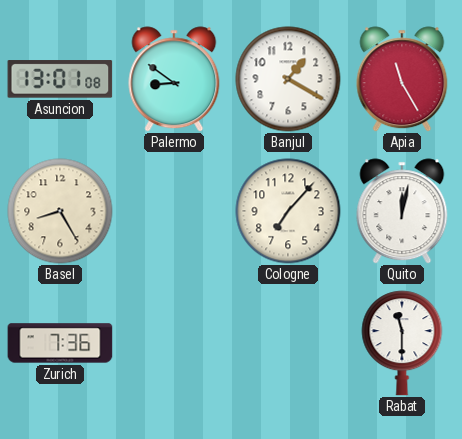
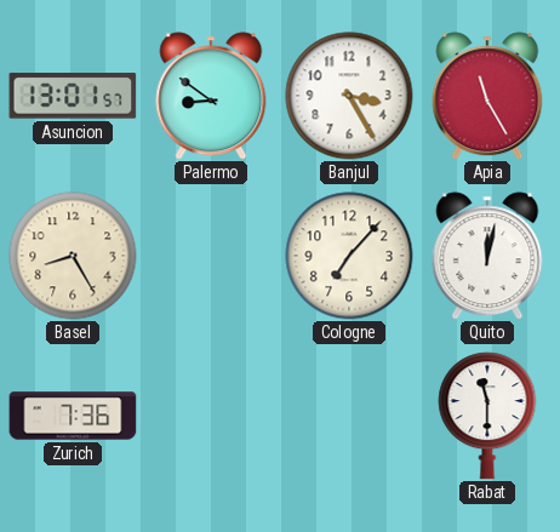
Asuncion: 13:01:08 -> 13:01:57
Banjul: 1:20 -> 3:25
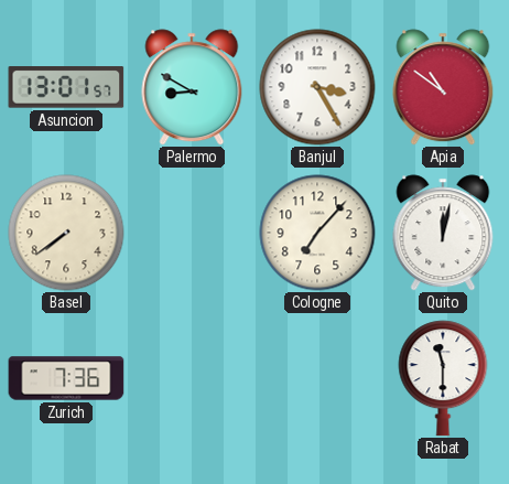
Palermo: 8:51 -> 8:50
Apia: 11:25 -> 10:51
Basel: 8:25 -> 7:39
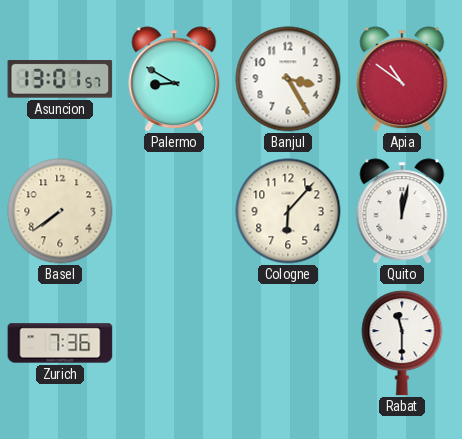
Cologne: 7:07 -> 6:07
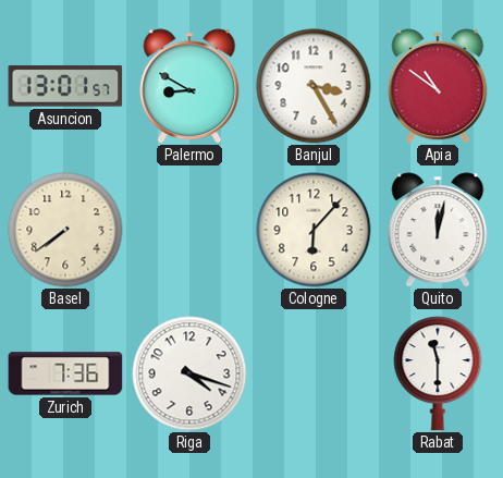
Riga: none -> 4:18
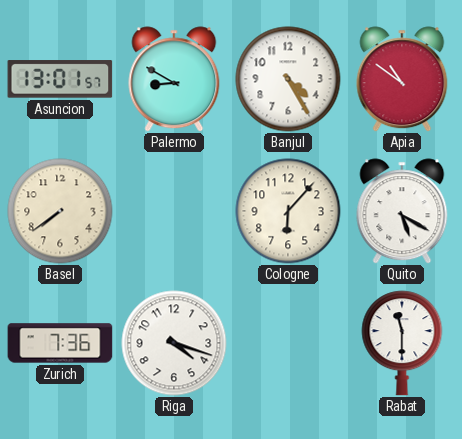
Banjul: 3:25 -> 4:25
Quito: 12:02 -> 5:20
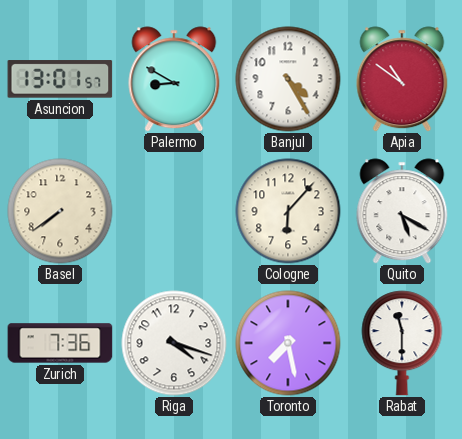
Toronto: none -> 7:28
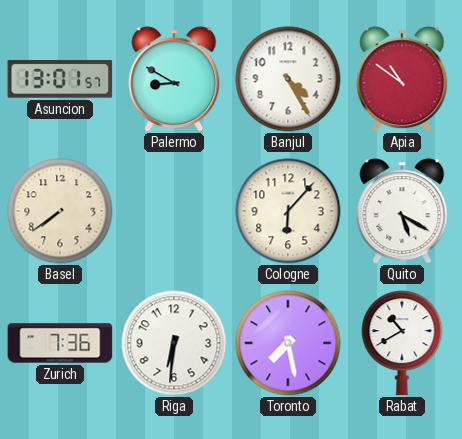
Riga: 4:18 -> 6:31
Rabat: 11:30 -> 10:40
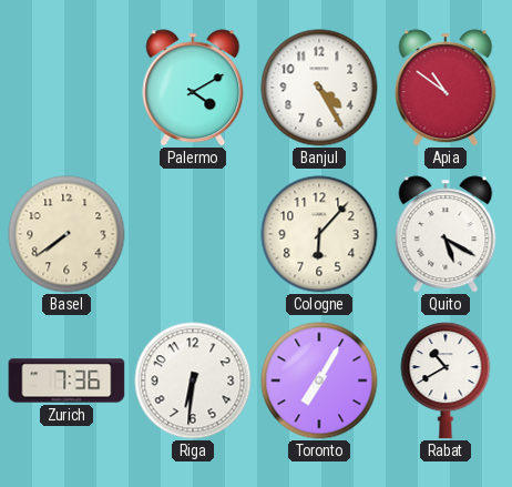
Asuncion: 13:01 -> none
Palermo: 8:50 -> 4:10
Toronto: 7:28 -> 7:05
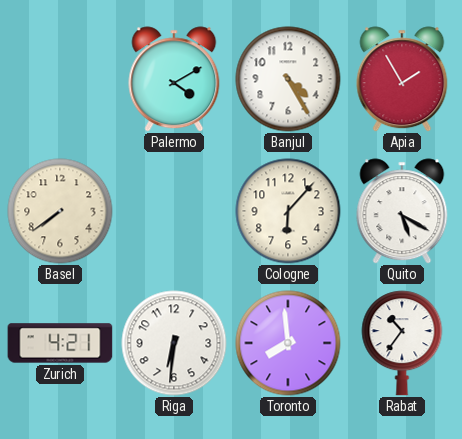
Apia: 10:51 -> 1:55
Zurich: 7:36 -> 4:21
Toronto: 7:05 -> 7:59
Rabat: 10:40 -> 10:36
